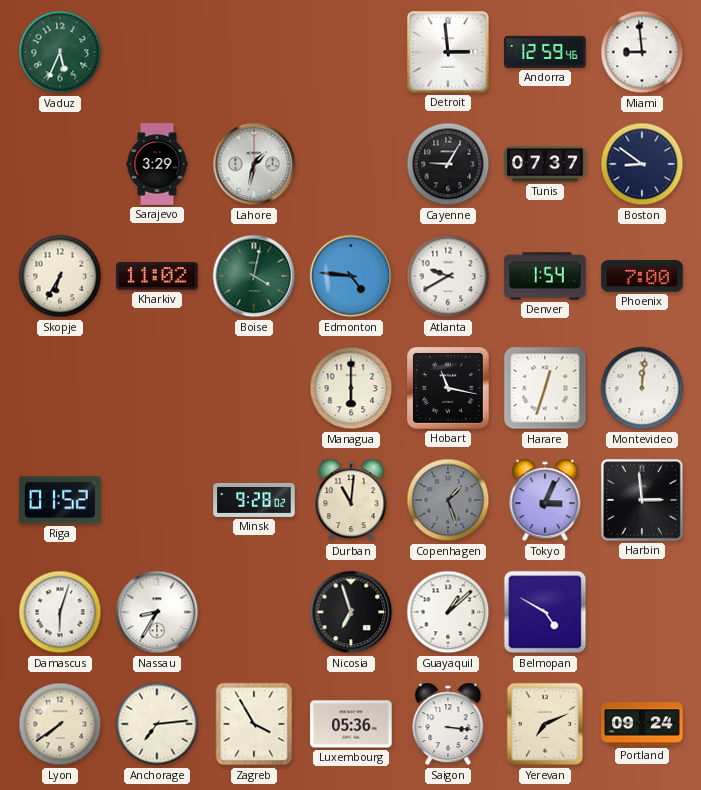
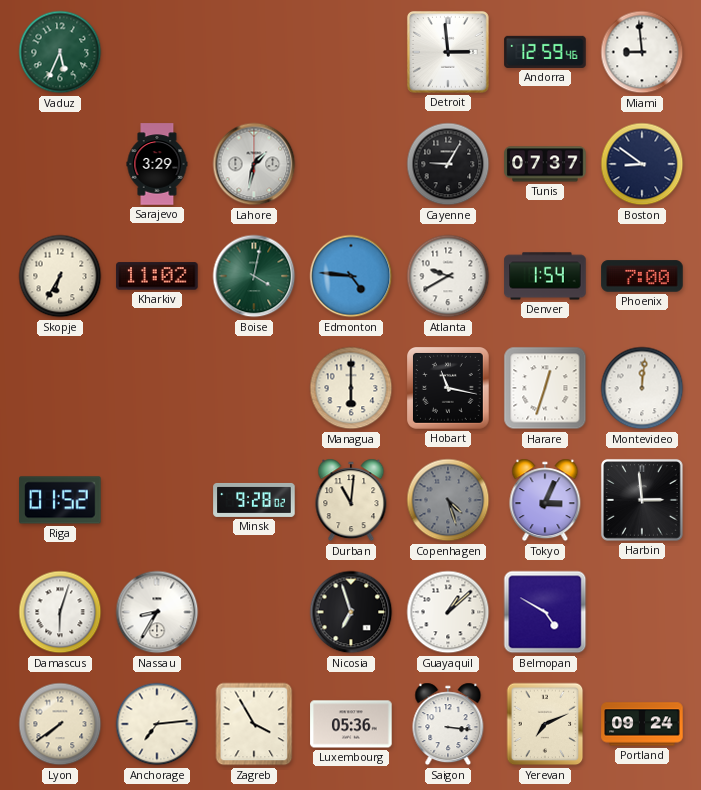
Copenhagen: 1:27 -> 4:27
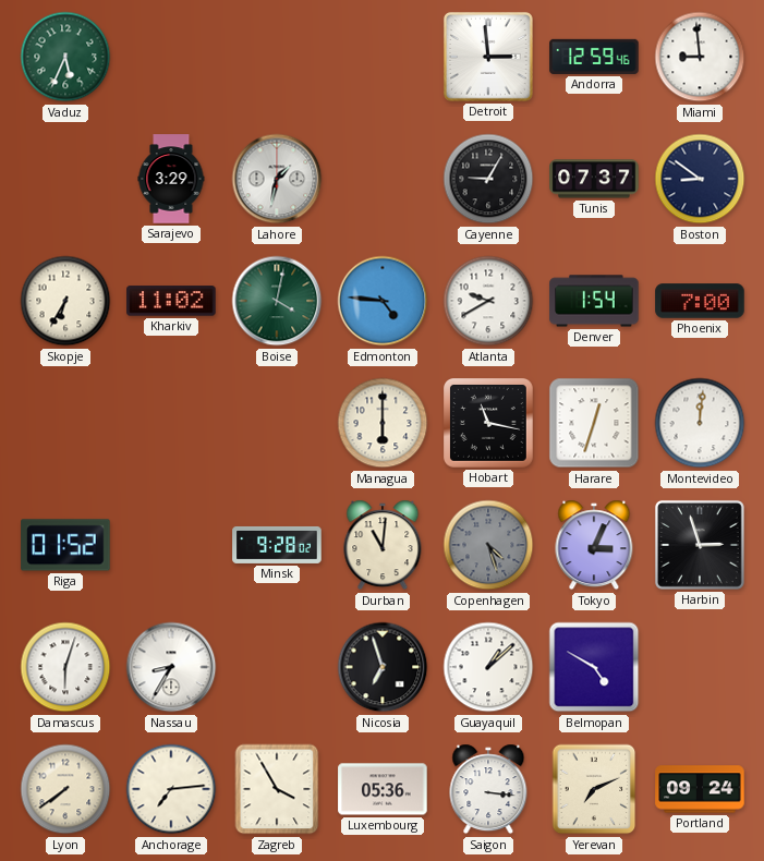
Harbin: 2:59 -> 2:57
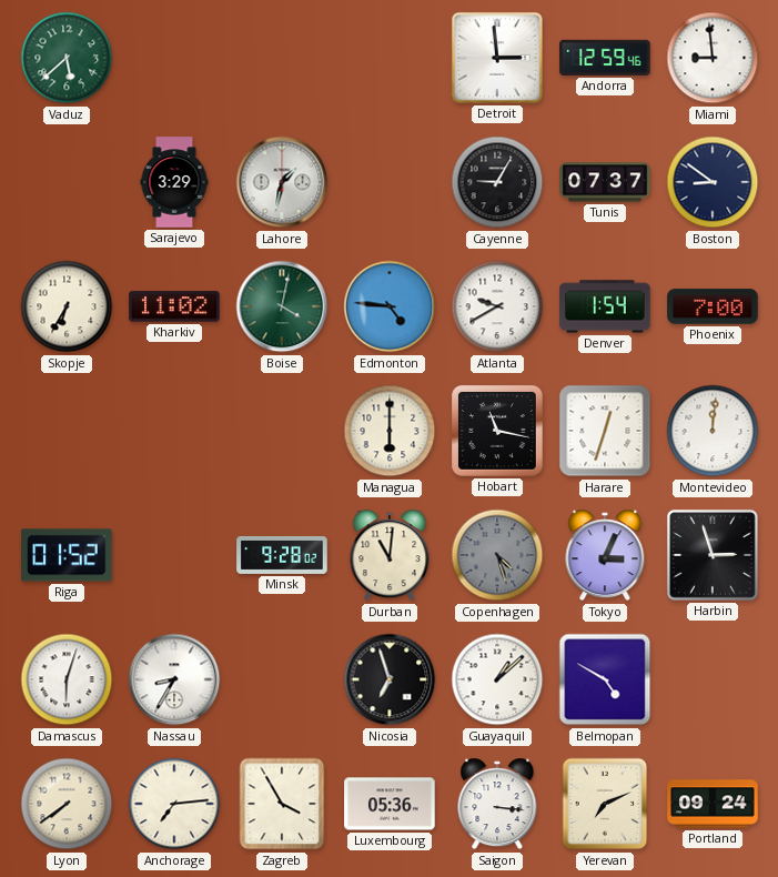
Vaduz: 5:34 -> 5:38
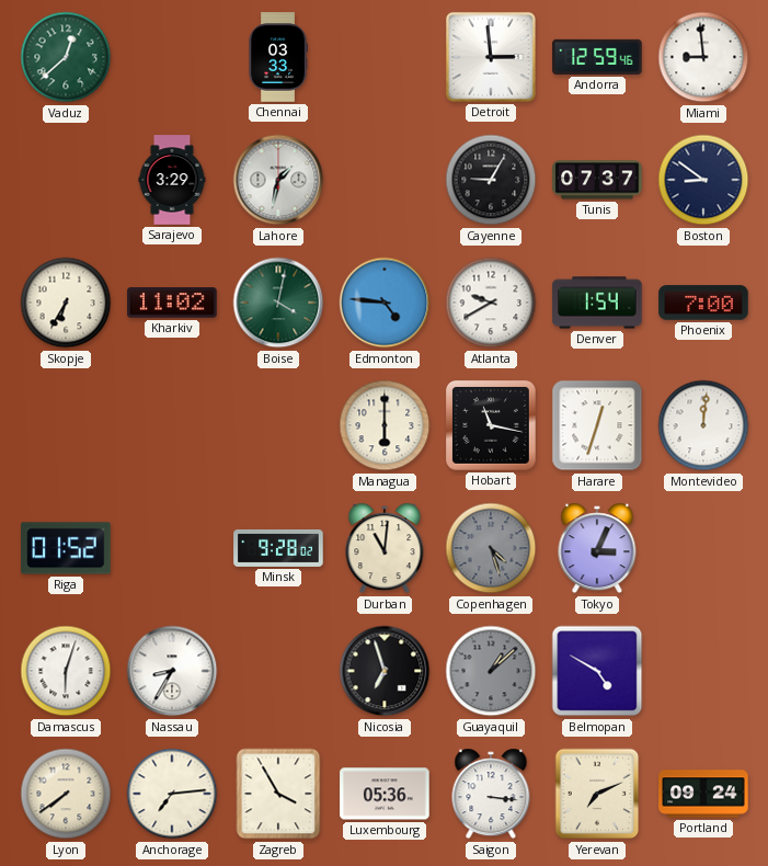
Vaduz: 5:38 -> 12:38
Chennai: none -> 03:33
Harbin: 2:57 -> none
Guayaquil dial: white -> grey
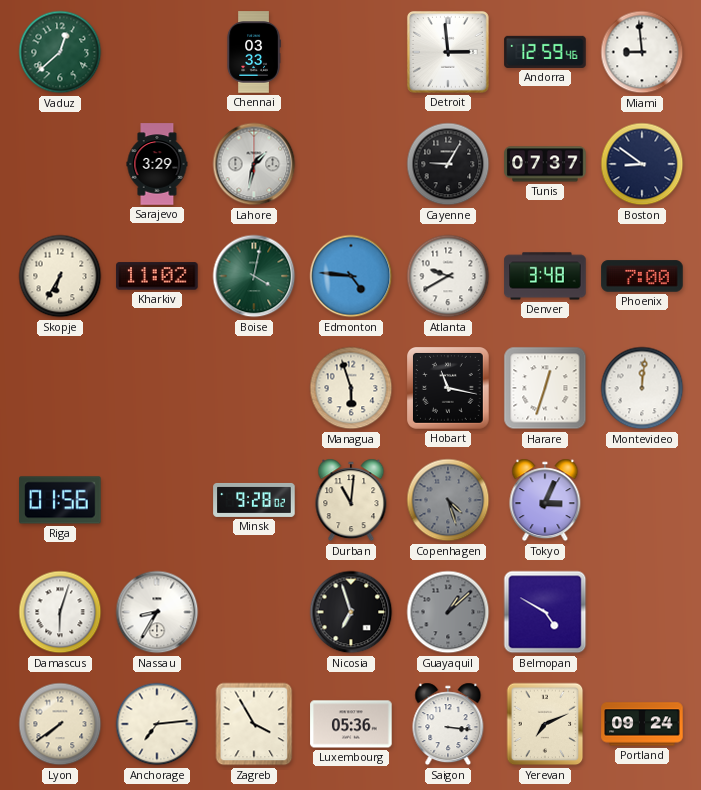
Denver: 1:54 -> 3:48
Managua: 6:00 -> 5:57
Riga: 01:52 -> 01:56
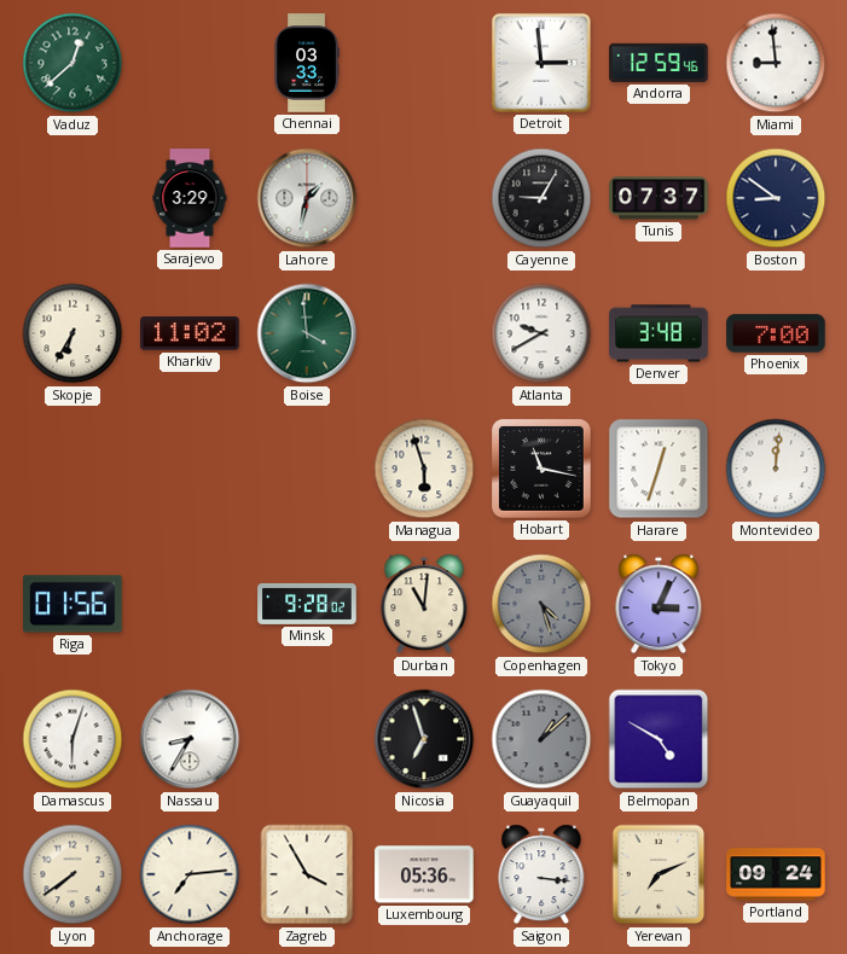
Boise: 4:02 -> 3:59
Edmonton: 4:46 -> none
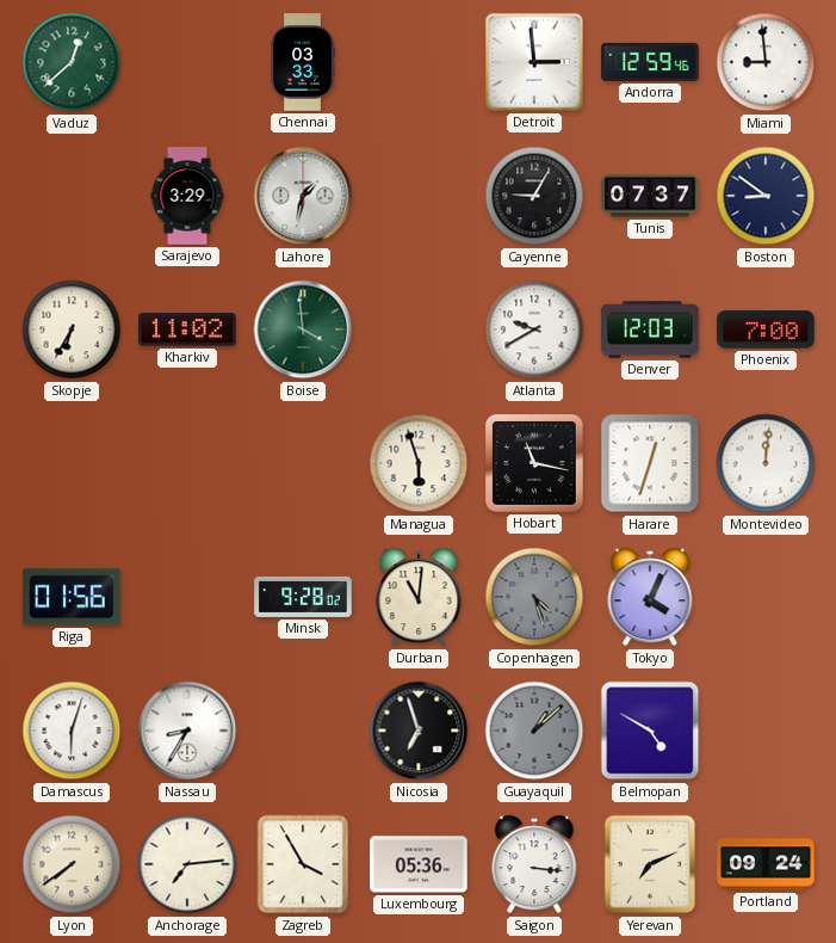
Denver: 3:48 -> 12:03
Tokyo: 3:04 -> 4:04
